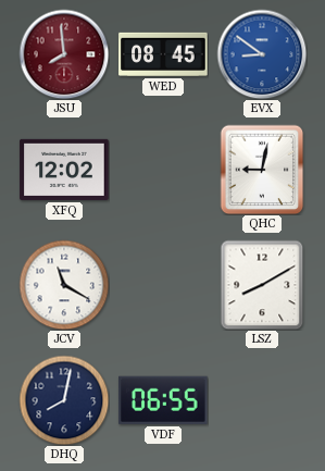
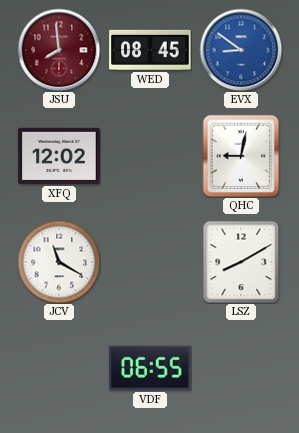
DHQ: 8:02 -> none
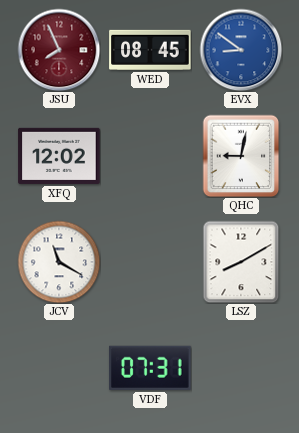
JSU: 7:59 -> 7:56
VDF: 06:55 -> 07:31
